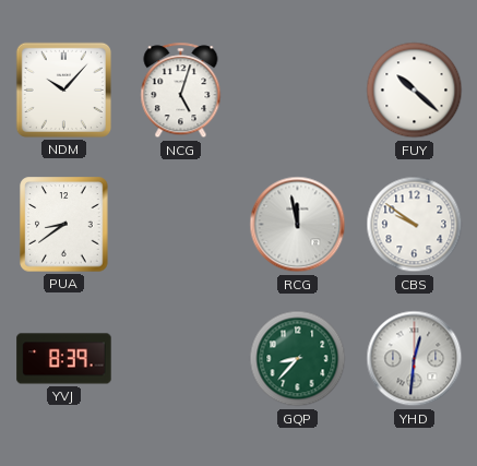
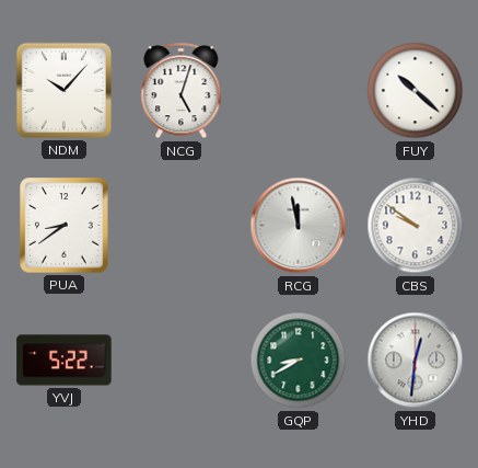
YVJ: 8:39 -> 5:22
GQP: 8:37 -> 8:40
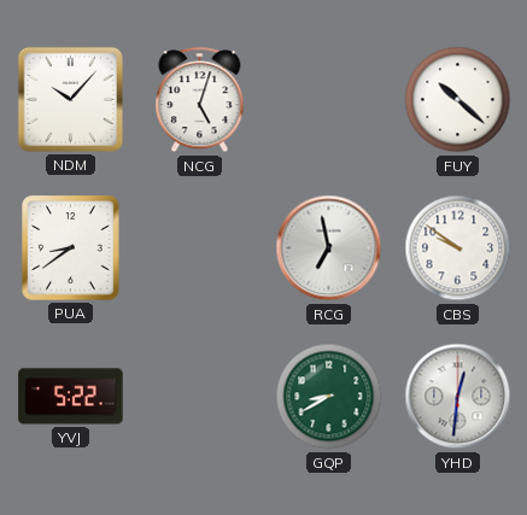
RCG: 11:58 -> 6:58
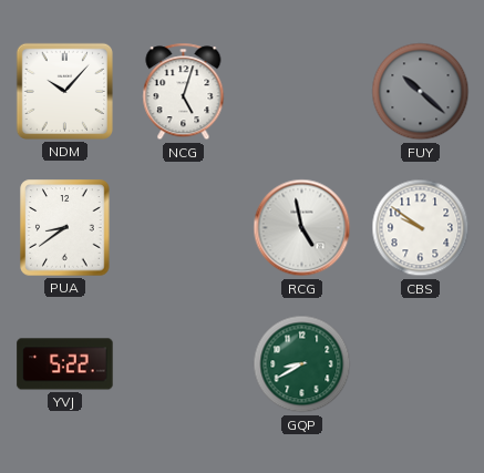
FUY dial: white -> grey
RCG: 6:58 -> 4:58
YHD: 12:31 -> none
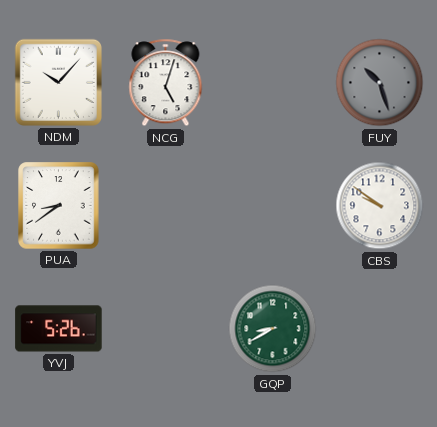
FUY: 10:22 -> 10:27
RCG: 4:58 -> none
YVJ: 5:22 -> 5:26
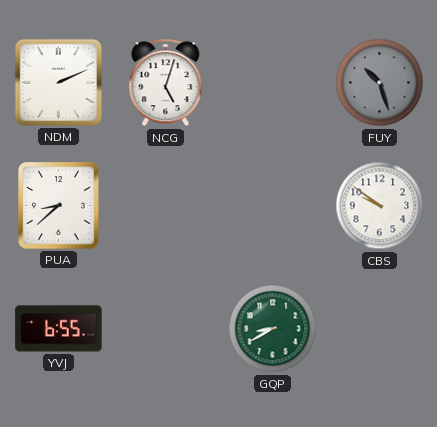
NDM: 10:07 -> 2:11
PUA: 8:39 -> 8:38
YVJ: 5:26 -> 6:55
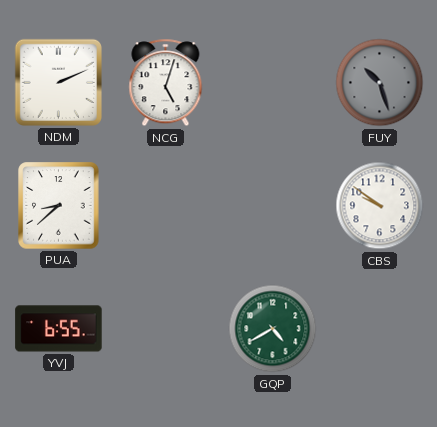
GQP: 8:40 -> 4:40
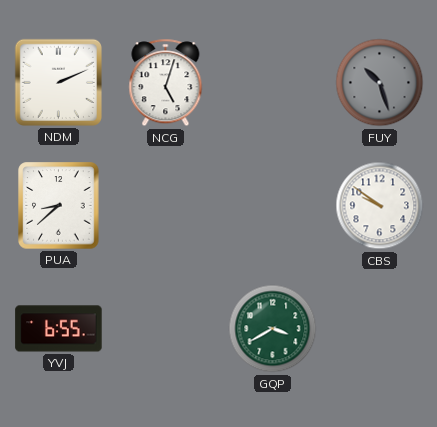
GQP: 4:40 -> 3:40
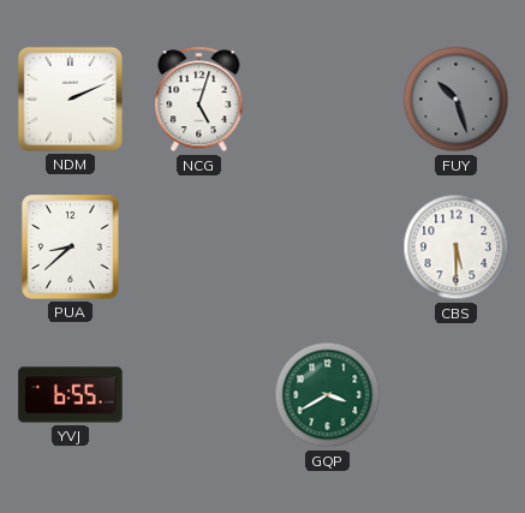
CBS: 9:51 -> 5:30
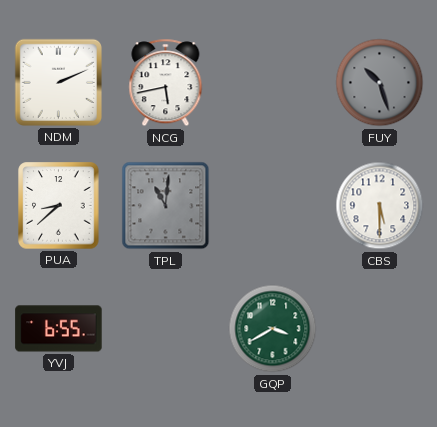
NCG: 5:03 -> 5:43
TPL: none -> 11:01
